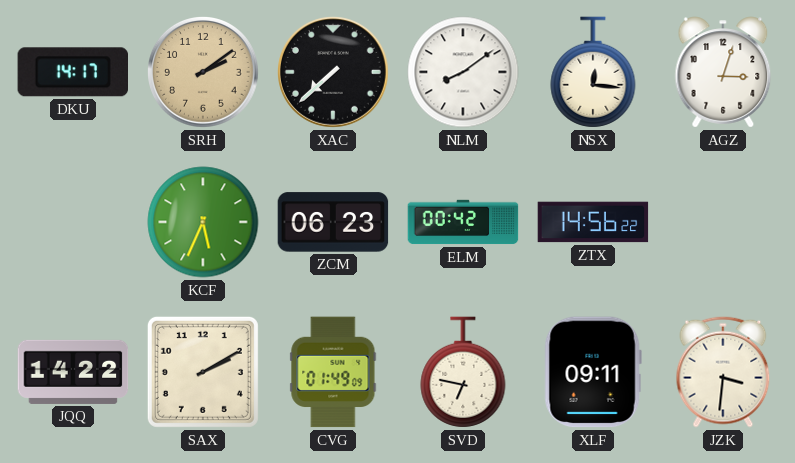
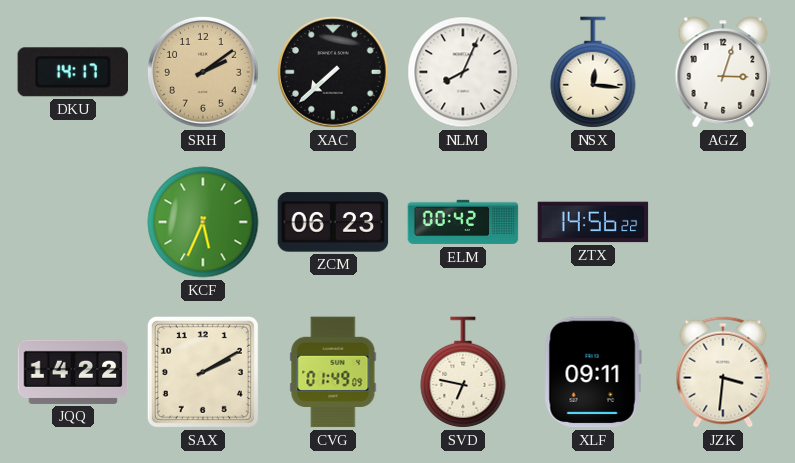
NLM: 8:09 -> 8:04
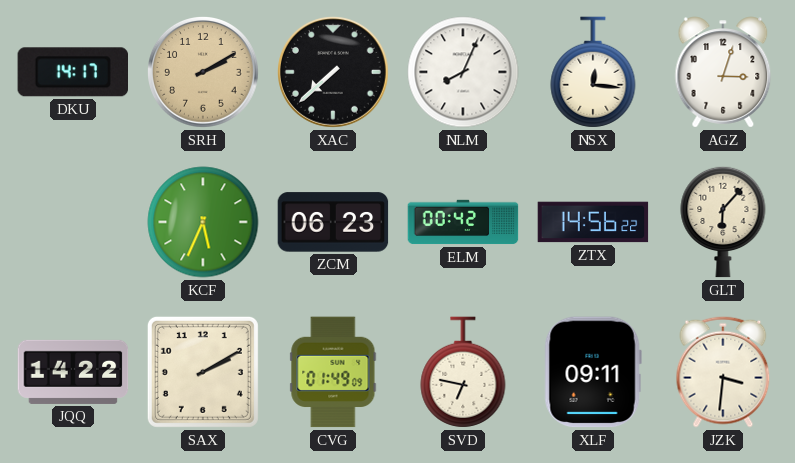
SRH: 2:09 -> 2:10
GLT: none -> 6:07
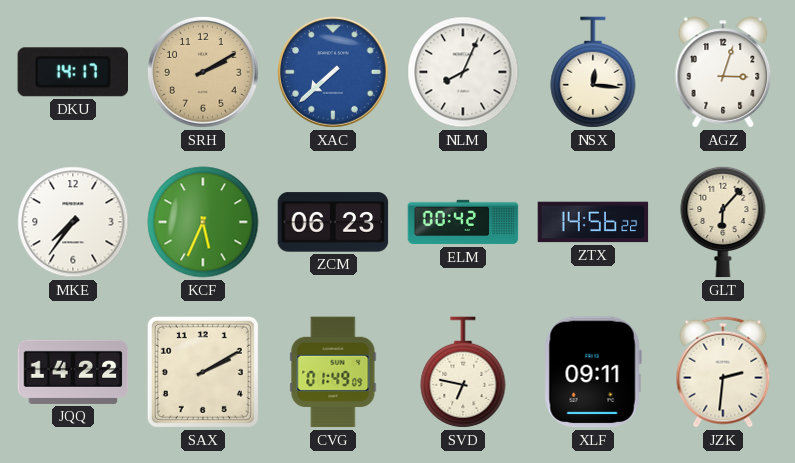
XAC dial: black -> blue
MKE: none -> 7:36
JZK: 3:31 -> 2:31
